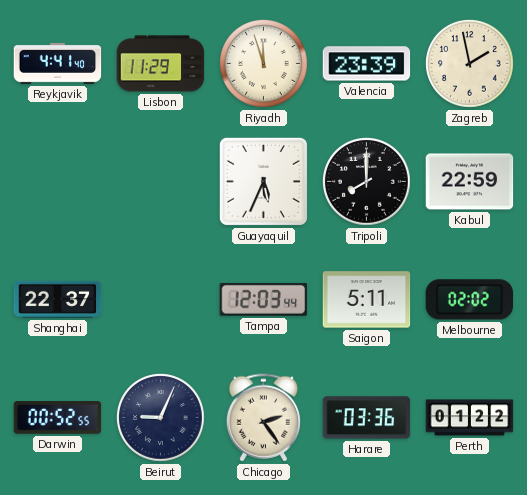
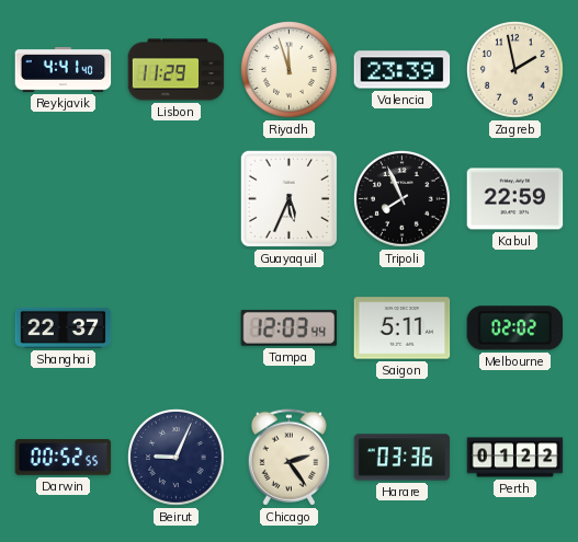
Tripoli: 8:00 -> 7:56
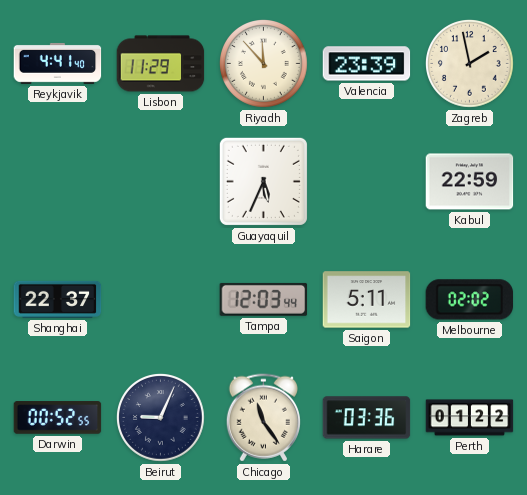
Riyadh: 11:57 -> 11:53
Tripoli: 7:56 -> none
Chicago: 2:24 -> 11:24
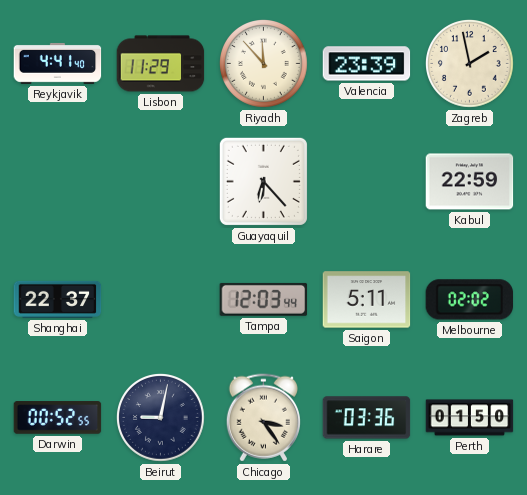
Guayaquil: 5:34 -> 6:23
Beirut: 9:04 -> 9:02
Chicago: 11:24 -> 3:24
Perth: 01:22 -> 01:50
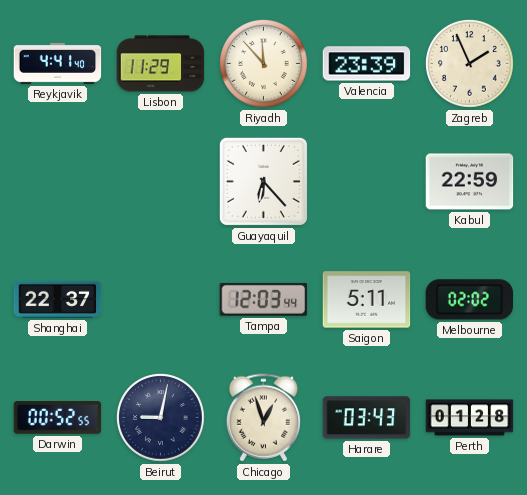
Zagreb: 1:58 -> 1:56
Chicago: 3:24 -> 12:57
Harare: 03:36 -> 03:43
Perth: 01:50 -> 01:28
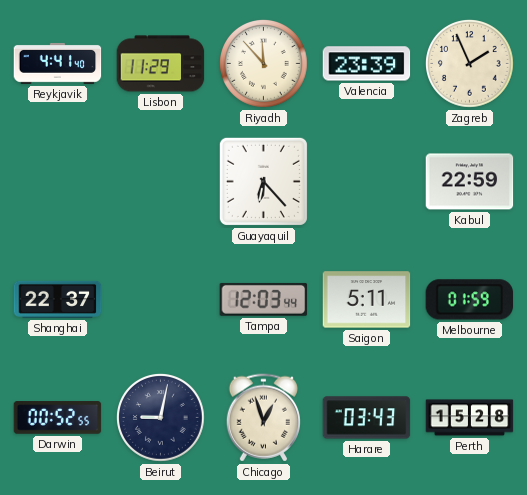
Melbourne: 02:02 -> 01:59
Perth: 01:28 -> 15:28
